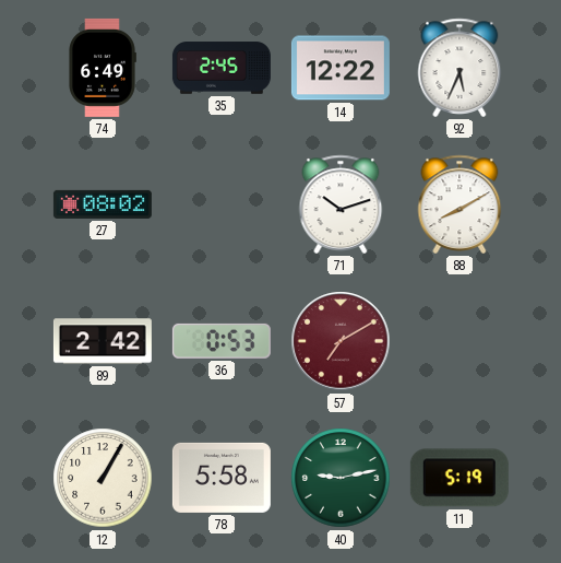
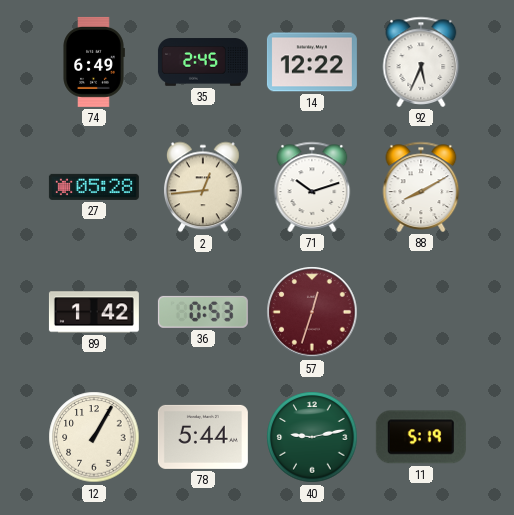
27: 08:02 -> 05:28
2: none -> 12:44
89: 2:42 -> 1:42
57: 7:10 -> 12:33
78: 5:58 -> 5:44
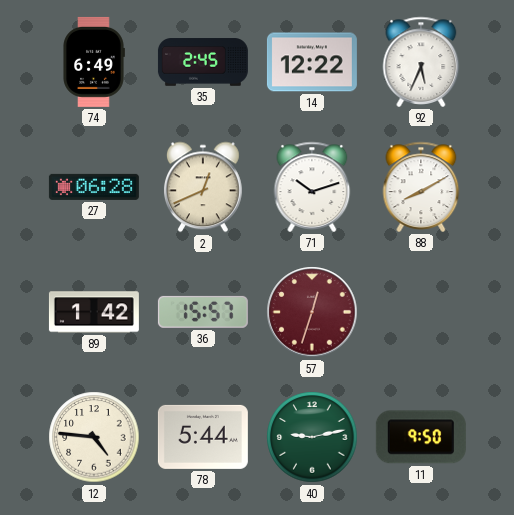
27: 05:28 -> 06:28
2: 12:44 -> 12:41
36: 0:53 -> 15:57
12: 1:05 -> 4:46
11: 5:19 -> 9:50
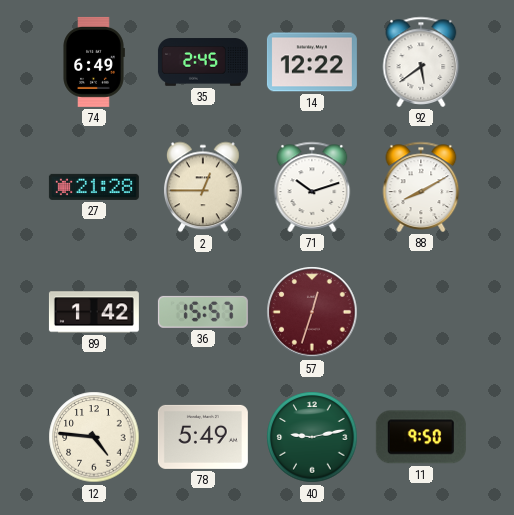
92: 5:34 -> 5:39
27: 06:28 -> 21:28
2: 12:41 -> 12:45
78: 5:44 -> 5:49
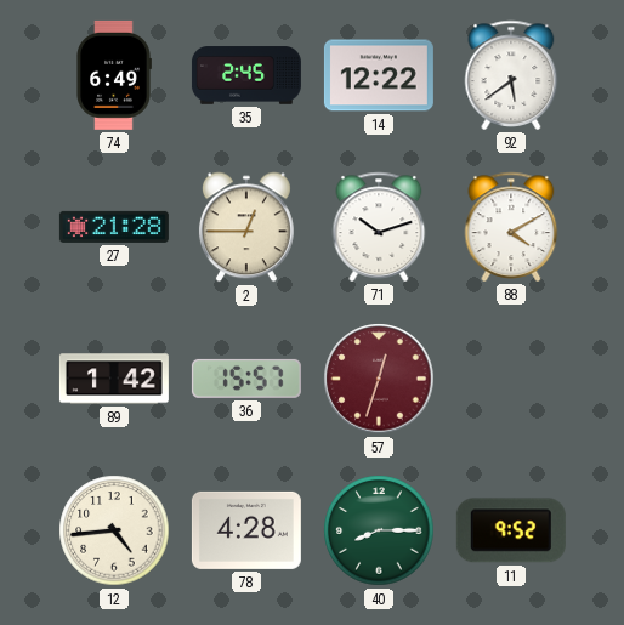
88: 8:10 -> 4:10
12: 4:46 -> 4:44
78: 5:49 -> 4:28
40: 9:13 -> 8:15
11: 9:50 -> 9:52
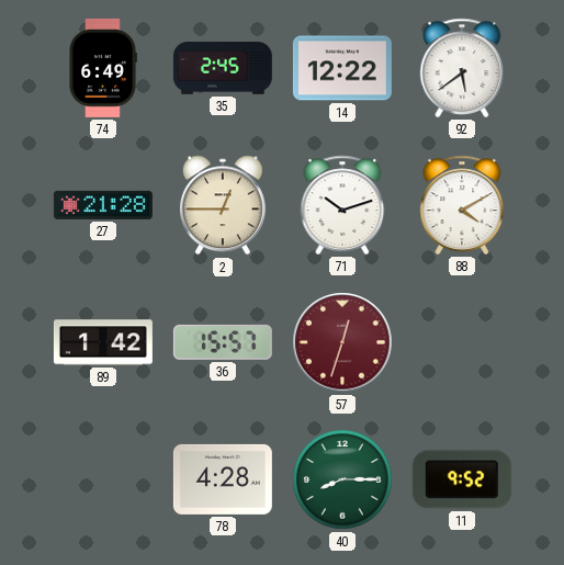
12: 4:44 -> none
